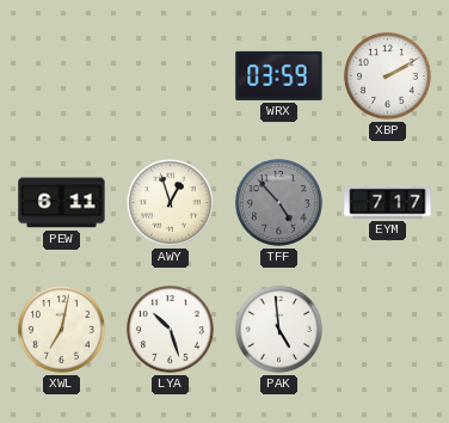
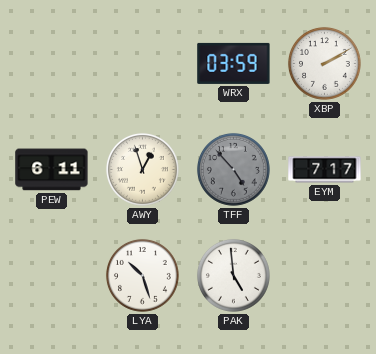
XWL: 7:02 -> none
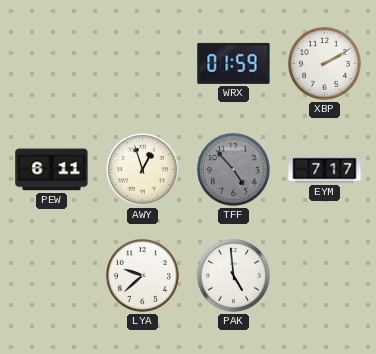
WRX: 03:59 -> 01:59
LYA: 10:27 -> 9:38
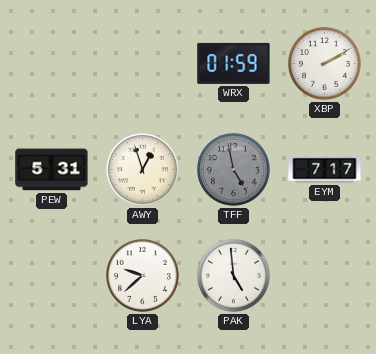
PEW: 6:11 -> 5:31
TFF: 4:53 -> 4:58
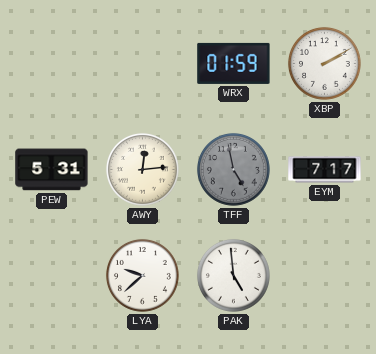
AWY: 12:57 -> 12:14
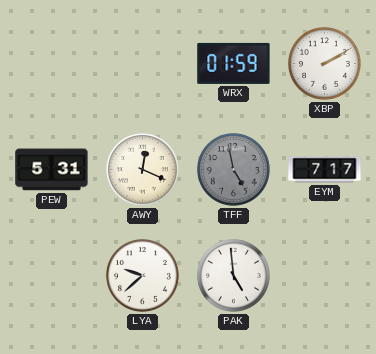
AWY: 12:14 -> 12:19
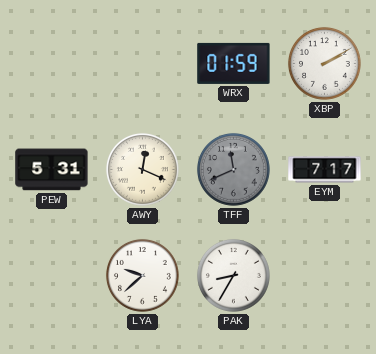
TFF: 4:58 -> 11:41
PAK: 4:59 -> 8:35
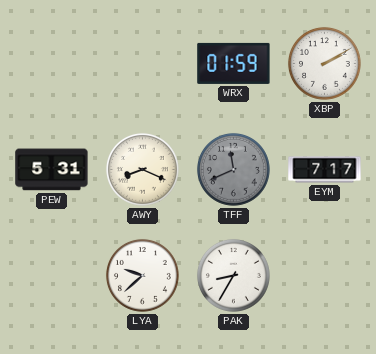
AWY: 12:19 -> 8:19
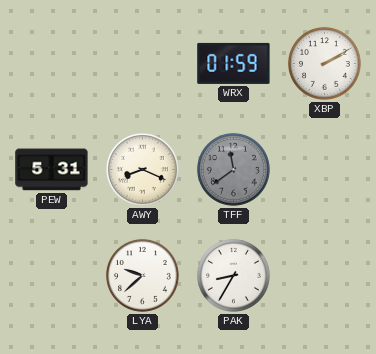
TFF: 11:41 -> 11:39
EYM: 7:17 -> none
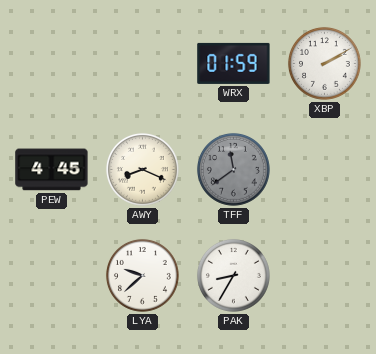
PEW: 5:31 -> 4:45
